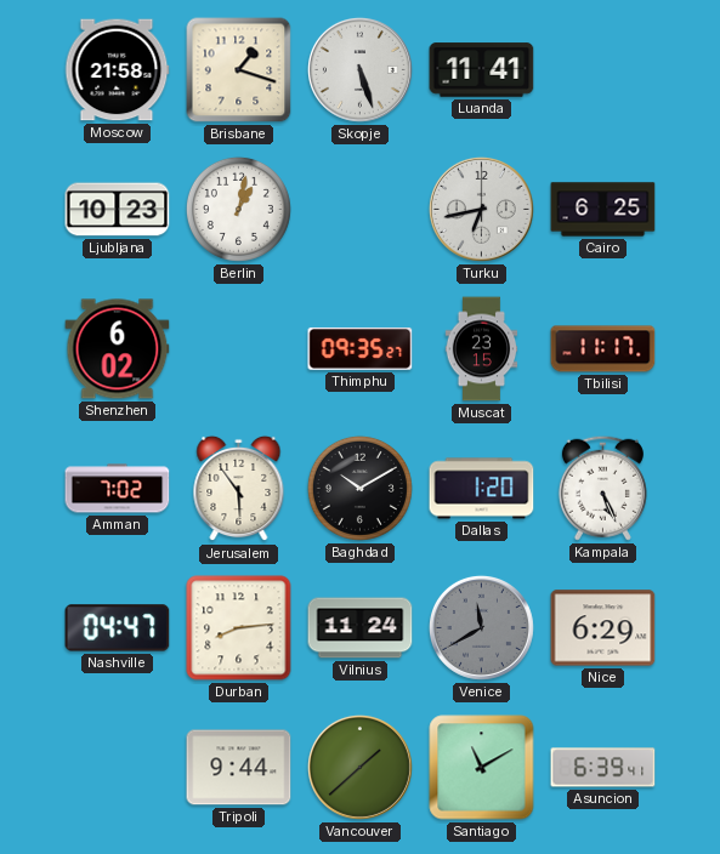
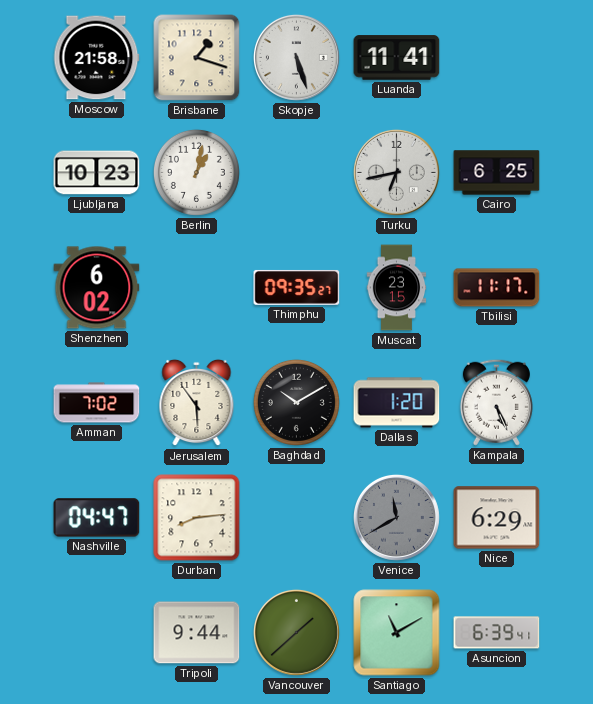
Vilnius: 11:24 -> none
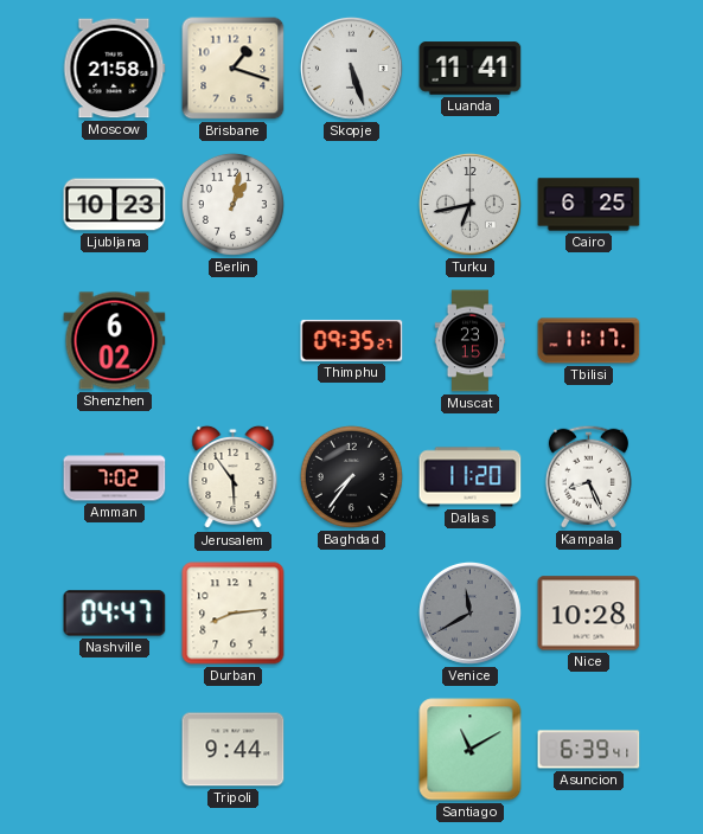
Baghdad: 10:10 -> 7:36
Dallas: 1:20 -> 11:20
Kampala: 5:26 -> 8:26
Nice: 6:29 -> 10:28
Vancouver: 1:38 -> none
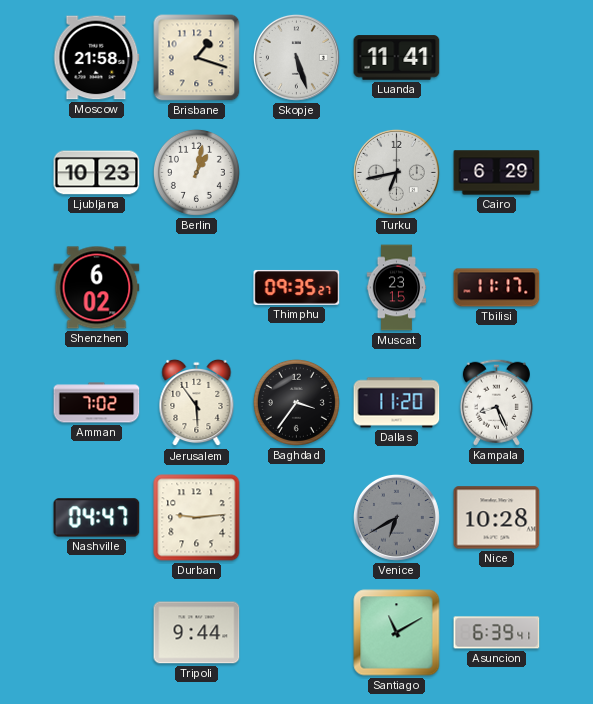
Cairo: 6:25 -> 6:29
Baghdad: 7:36 -> 3:36
Durban: 8:14 -> 9:14
Venice: 11:40 -> 6:40
